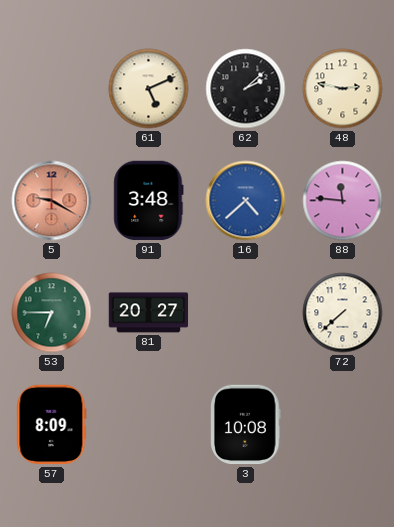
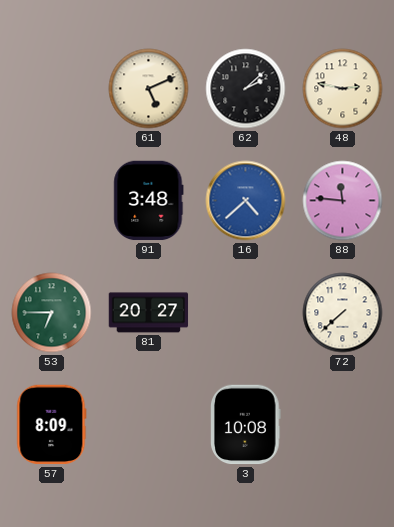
5: 9:20 -> none
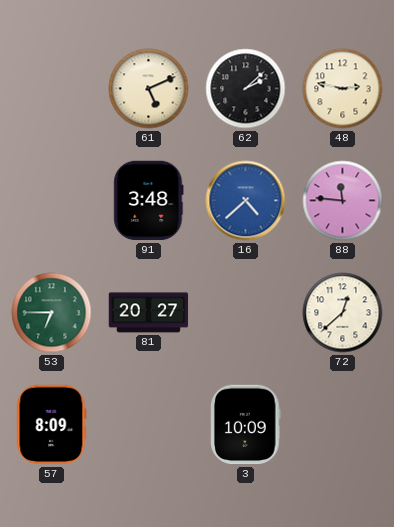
72: 7:38 -> 12:38
3: 10:08 -> 10:09
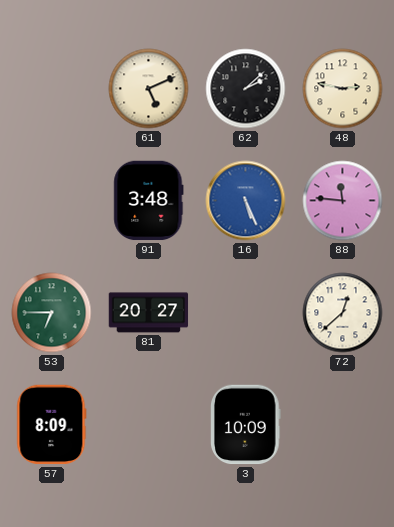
16: 4:38 -> 5:26
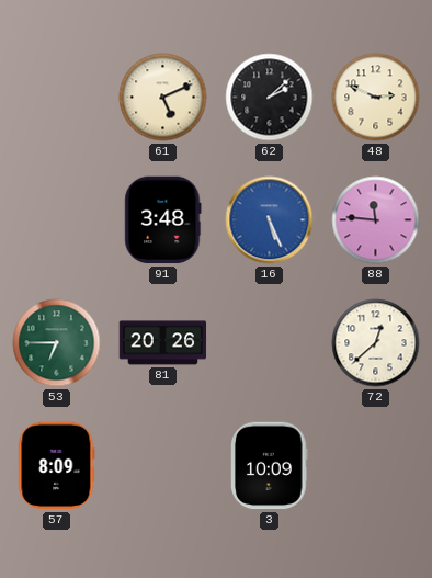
48: 2:47 -> 2:49
81: 20:27 -> 20:26
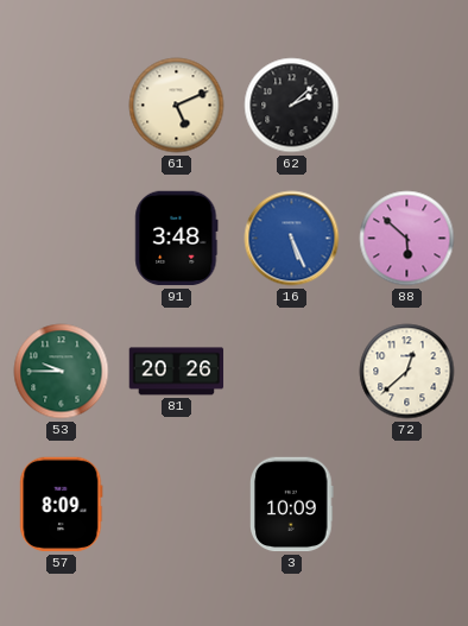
48: 2:49 -> none
88: 11:46 -> 5:52
53: 6:45 -> 9:45
